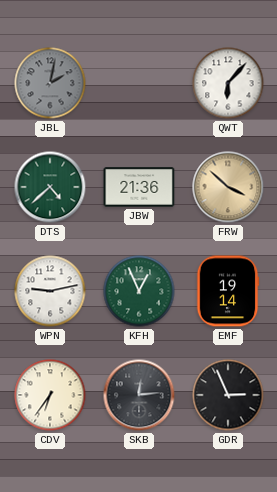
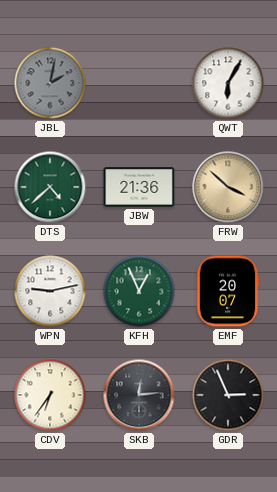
QWT: 6:07 -> 6:05
EMF: 19:14 -> 20:07
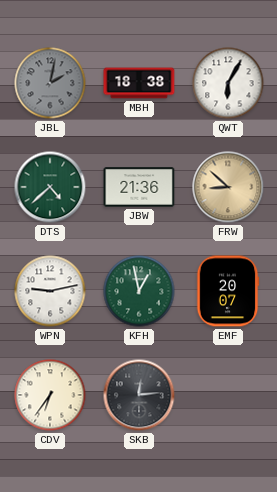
MBH: none -> 18:38
FRW: 3:52 -> 8:52
KFH: 12:56 -> 12:58
GDR: 2:56 -> none
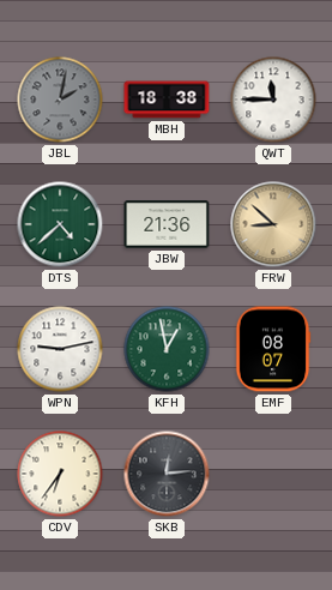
QWT: 6:05 -> 11:45
EMF: 20:07 -> 08:07
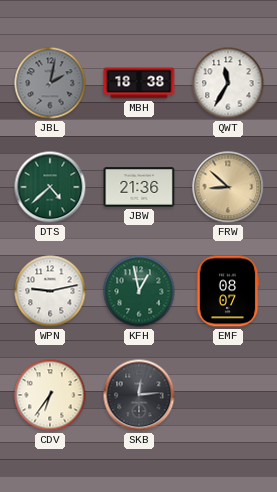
QWT: 11:45 -> 11:35
